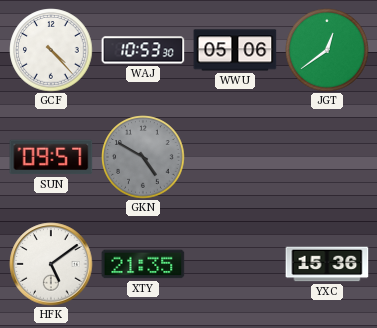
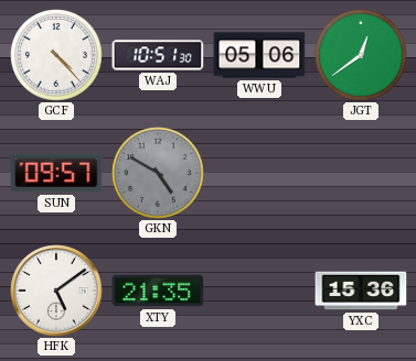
WAJ: 10:53 -> 10:51
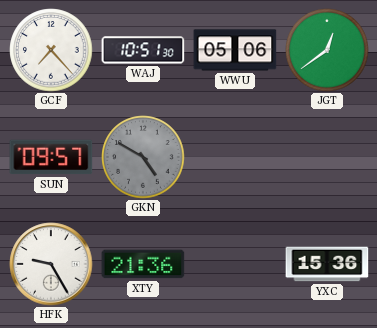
GCF: 4:23 -> 7:23
HFK: 5:09 -> 9:25
XTY: 21:35 -> 21:36
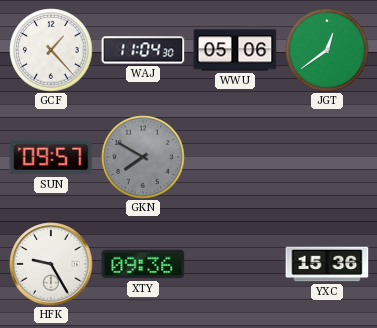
GCF: 7:23 -> 1:23
WAJ: 10:51 -> 11:04
GKN: 4:50 -> 7:50
XTY: 21:36 -> 09:36
